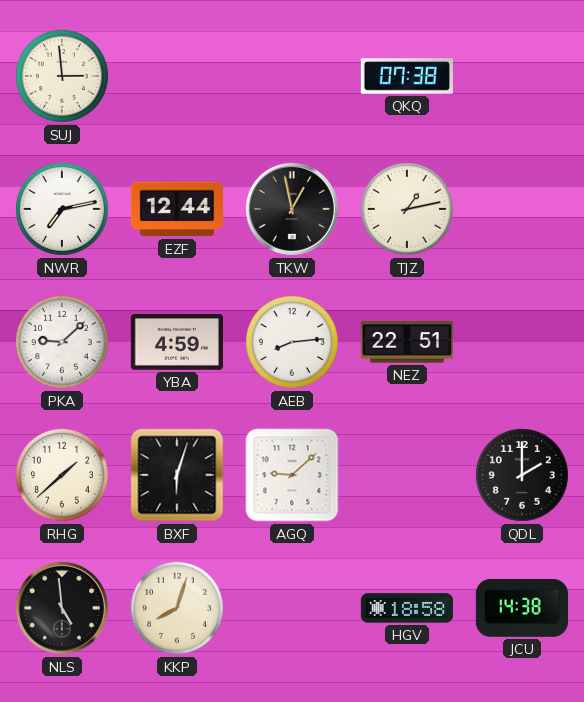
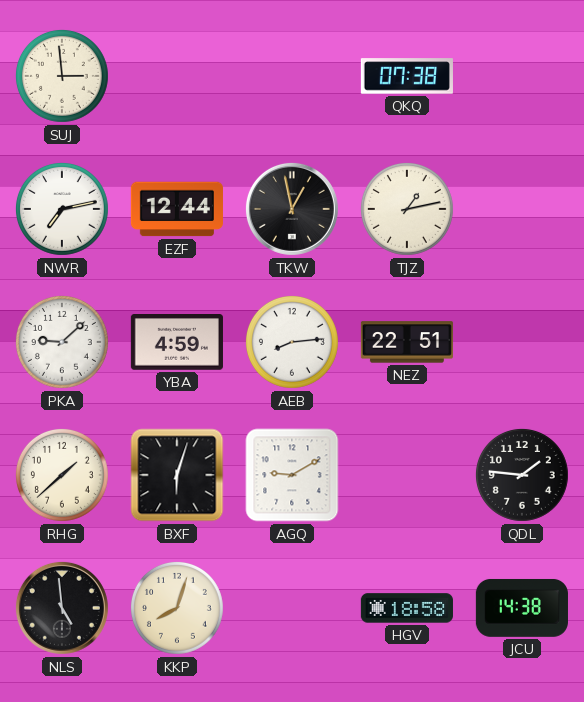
AGQ: 9:08 -> 9:10
QDL: 2:00 -> 1:46
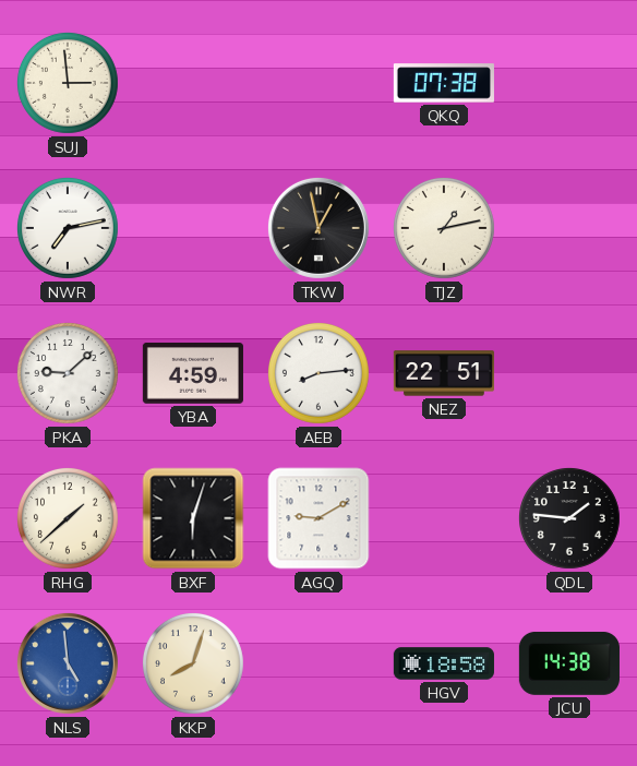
EZF: 12:44 -> none
NLS dial: black -> blue
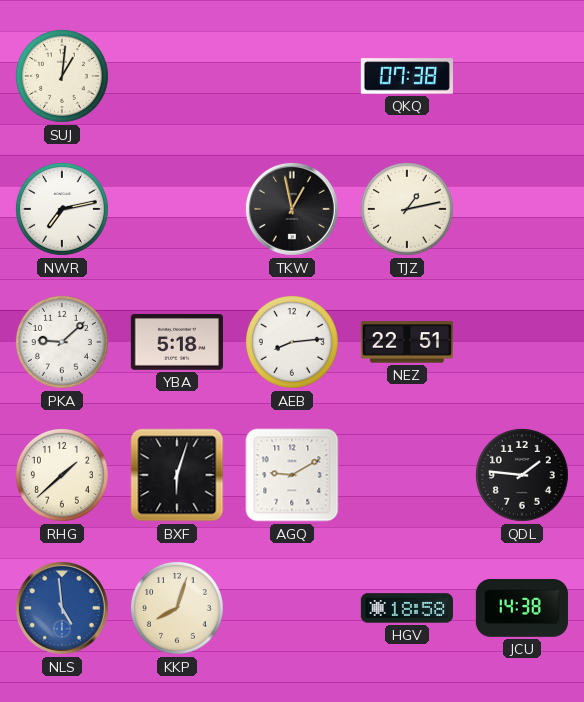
SUJ: 2:59 -> 1:01
YBA: 4:59 -> 5:18
